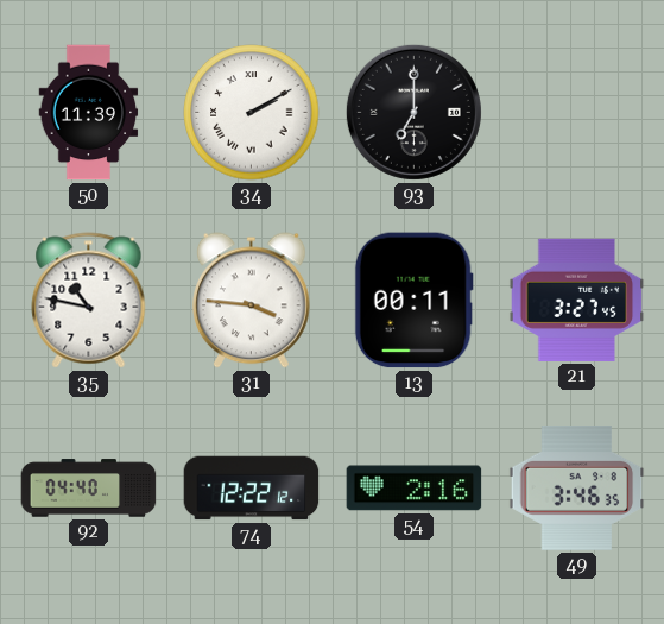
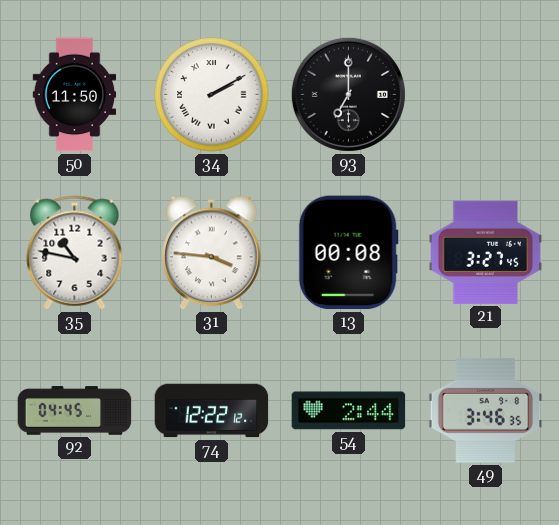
50: 11:39 -> 11:50
13: 00:11 -> 00:08
92: 04:40 -> 04:45
54: 2:16 -> 2:44
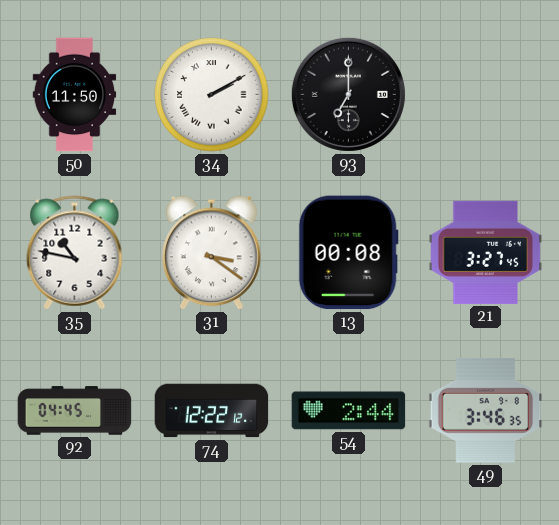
31: 3:46 -> 3:21
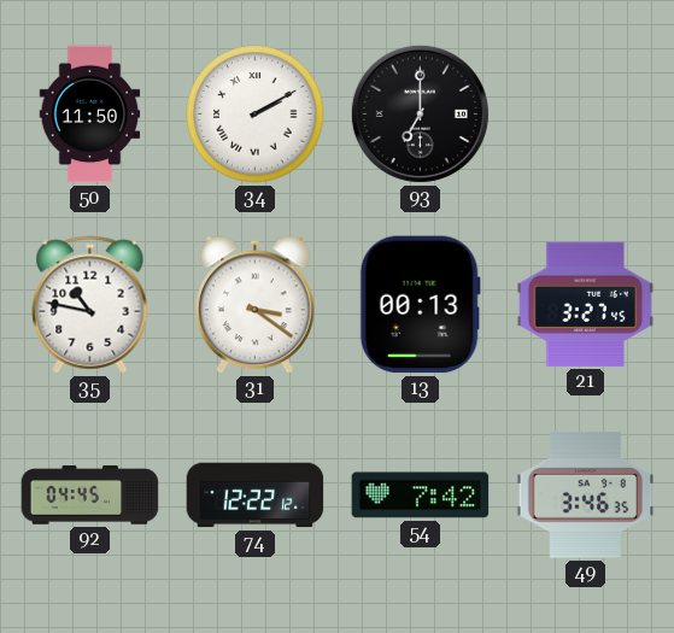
13: 00:08 -> 00:13
54: 2:44 -> 7:42
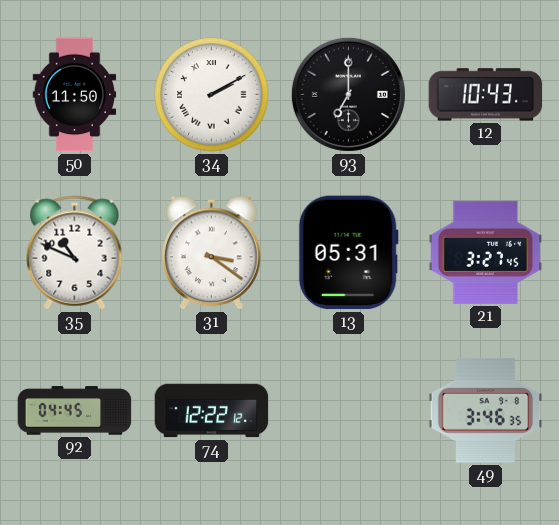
12: none -> 10:43
35: 10:47 -> 10:49
13: 00:13 -> 05:31
54: 7:42 -> none
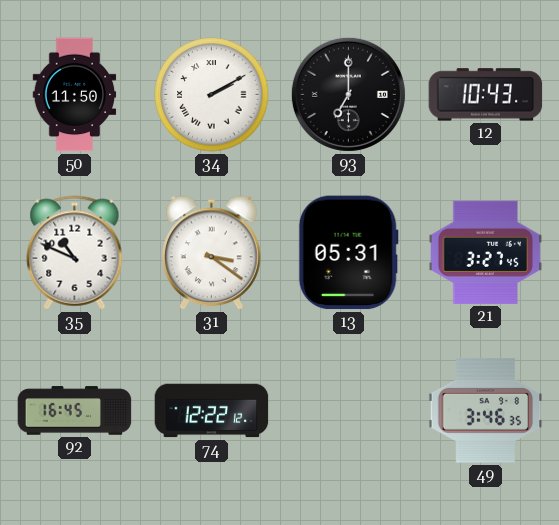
92: 04:45 -> 16:45
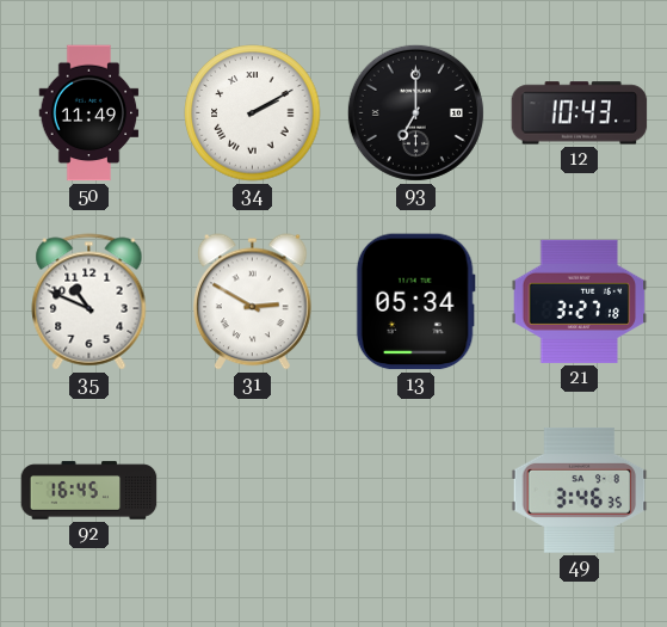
50: 11:50 -> 11:49
31: 3:21 -> 2:50
13: 05:31 -> 05:34
21: 3:27:45 -> 3:27:18
74: 12:22 -> none
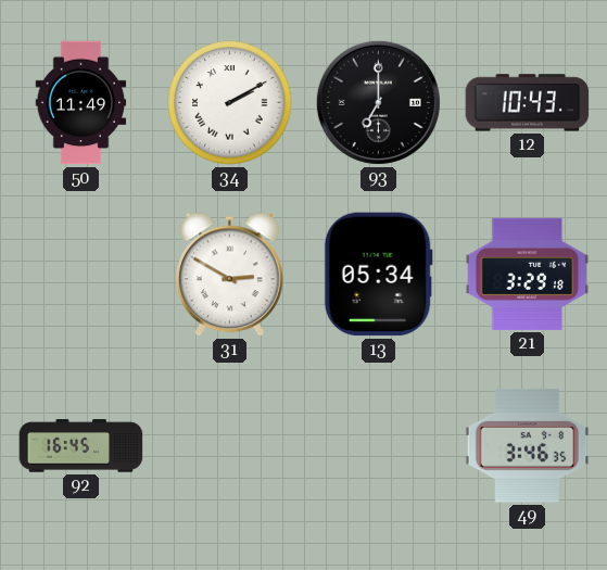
35: 10:49 -> none
21: 3:27 -> 3:29
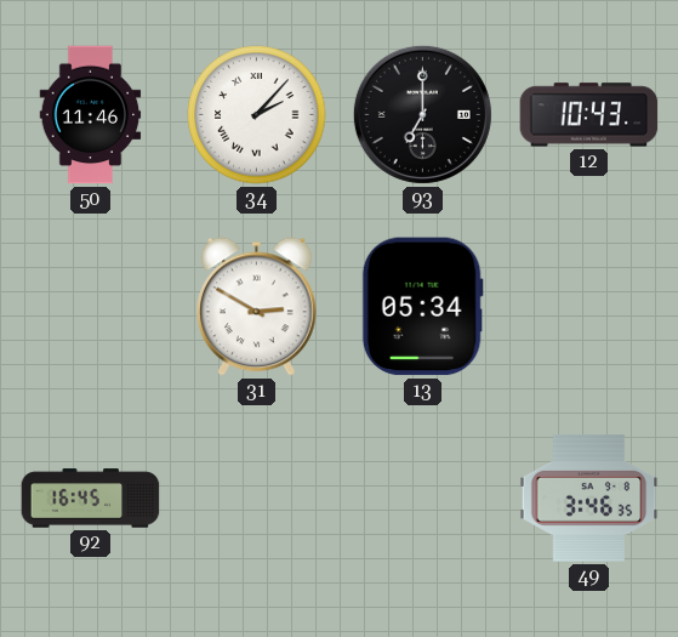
50: 11:49 -> 11:46
34: 2:10 -> 2:07
21: 3:29 -> none
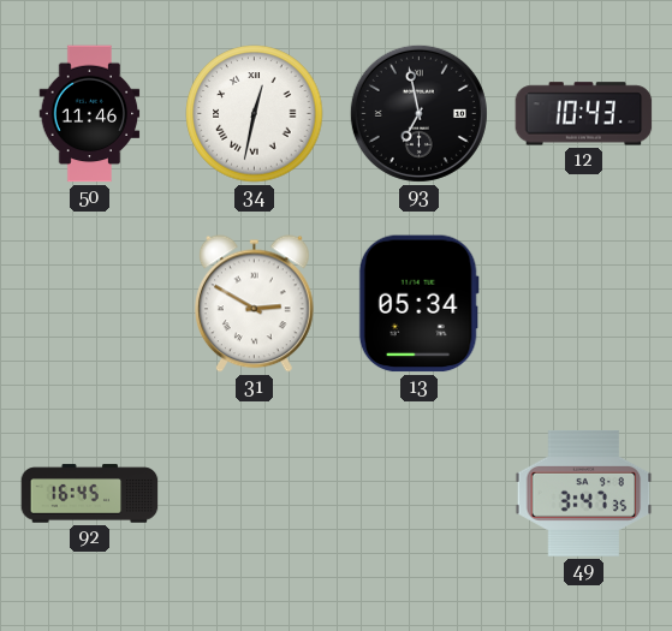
34: 2:07 -> 12:32
93: 7:00 -> 6:58
49: 3:46 -> 3:47
